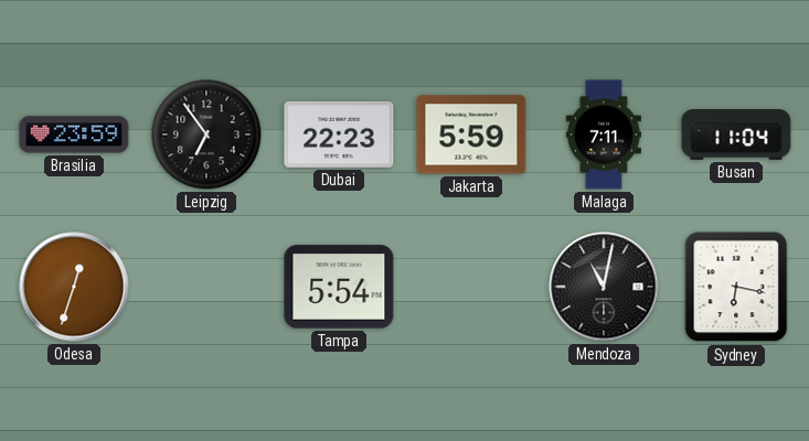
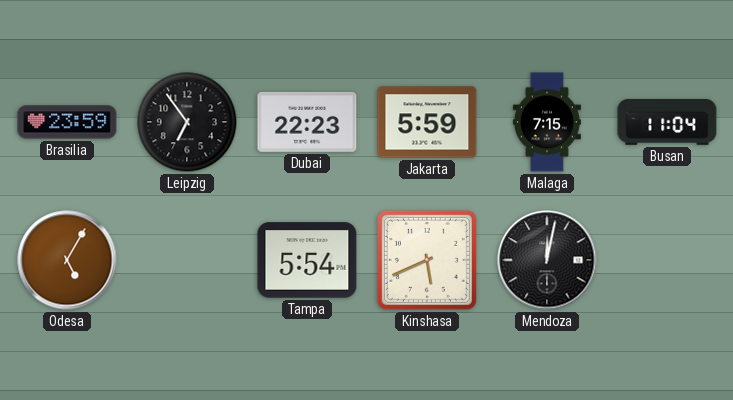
Malaga: 7:11 -> 7:15
Odesa: 12:33 -> 5:05
Kinshasa: none -> 5:41
Mendoza: 11:02 -> 12:02
Sydney: 6:17 -> none
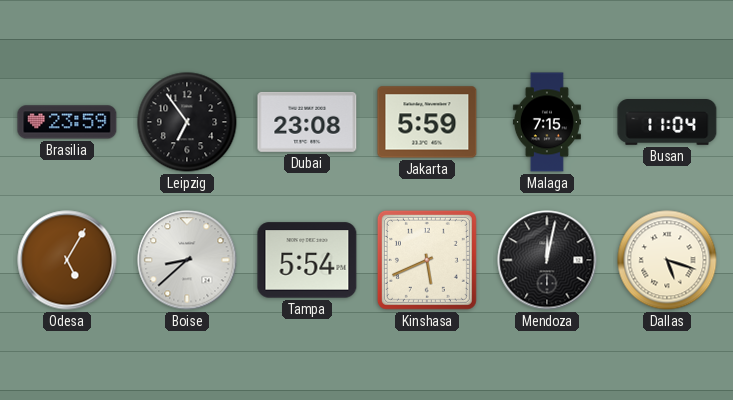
Dubai: 22:23 -> 23:08
Boise: none -> 8:38
Dallas: none -> 5:18
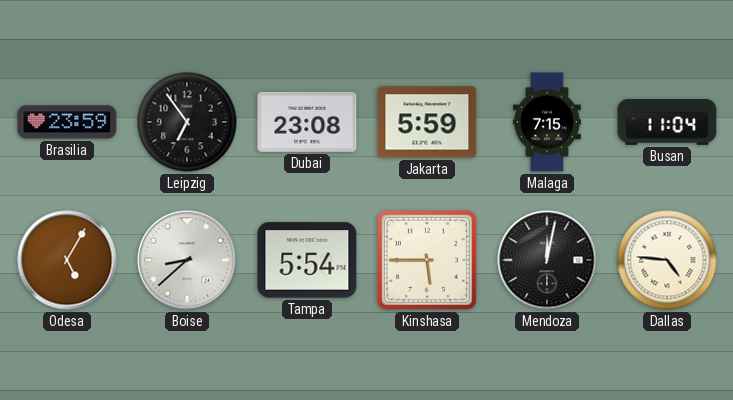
Kinshasa: 5:41 -> 5:45
Dallas: 5:18 -> 4:46
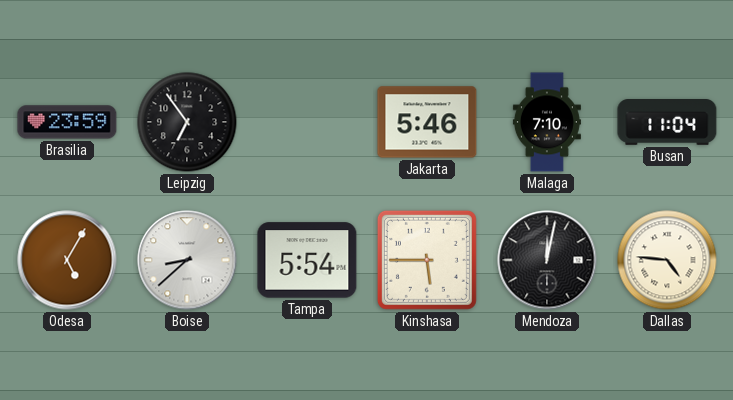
Dubai: 23:08 -> none
Jakarta: 5:59 -> 5:46
Malaga: 7:15 -> 7:10
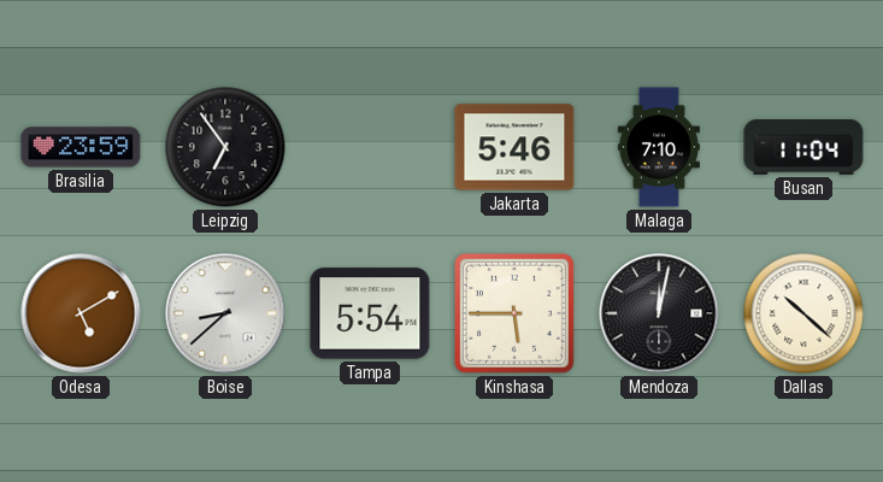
Odesa: 5:05 -> 5:10
Dallas: 4:46 -> 10:22
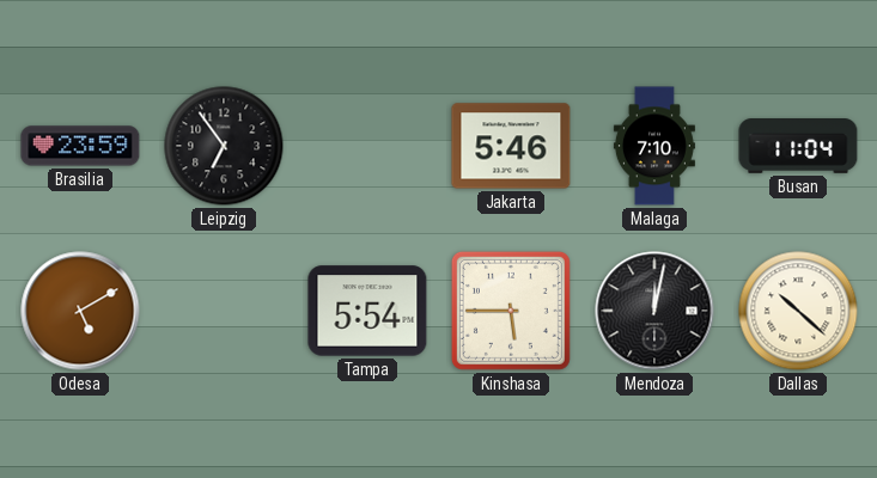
Boise: 8:38 -> none
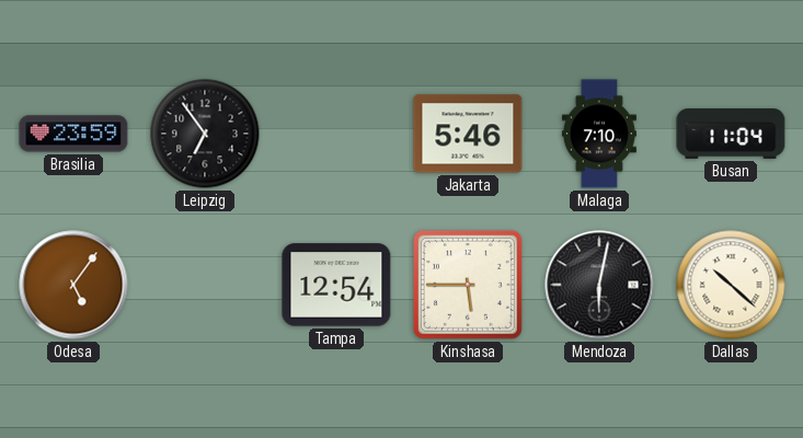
Odesa: 5:10 -> 5:06
Tampa: 5:54 -> 12:54
Mendoza: 12:02 -> 6:02
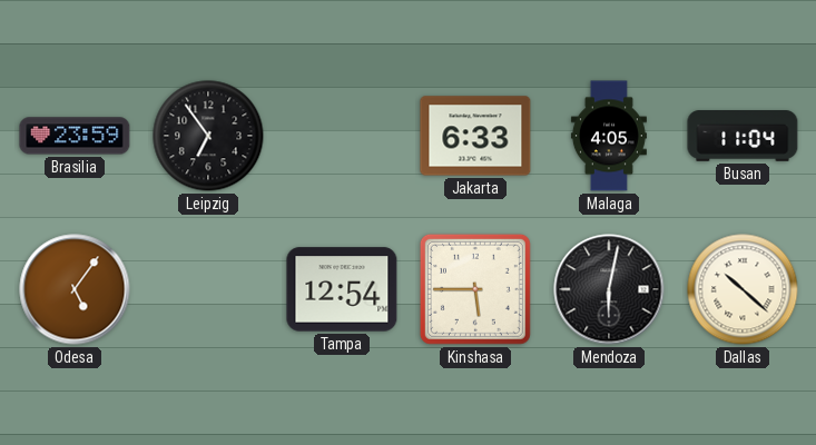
Jakarta: 5:46 -> 6:33
Malaga: 7:10 -> 4:05
